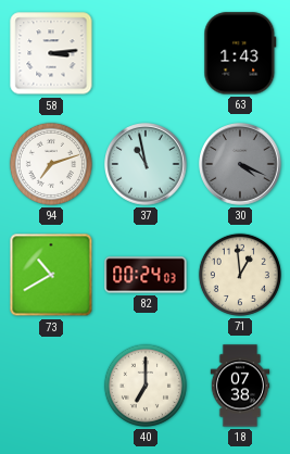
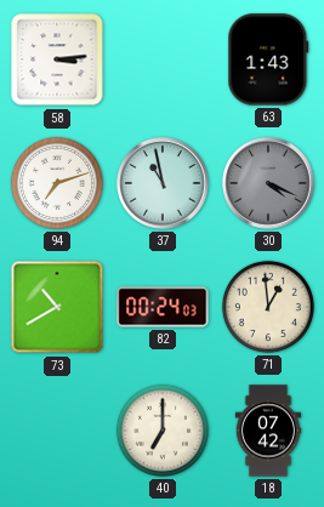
18: 07:38 -> 07:42
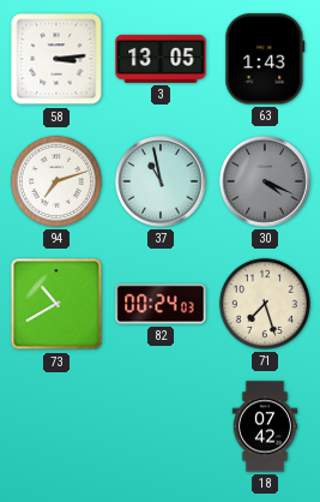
3: none -> 13:05
71: 12:59 -> 7:27
40: 7:00 -> none
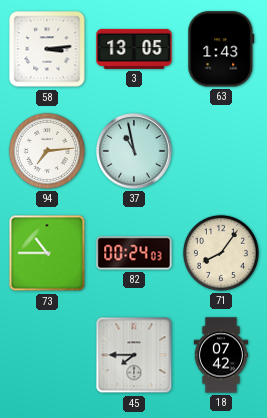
94: 7:12 -> 7:14
30: 4:19 -> none
73: 10:40 -> 10:45
71: 7:27 -> 8:06
45: none -> 7:45
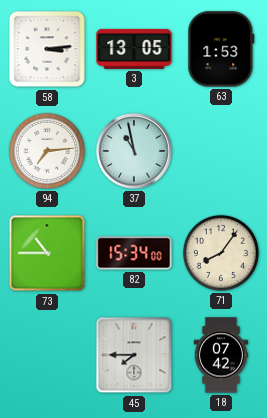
63: 1:43 -> 1:53
82: 00:24 -> 15:34
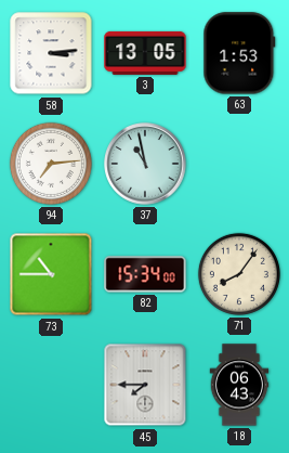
18: 07:42 -> 06:43
